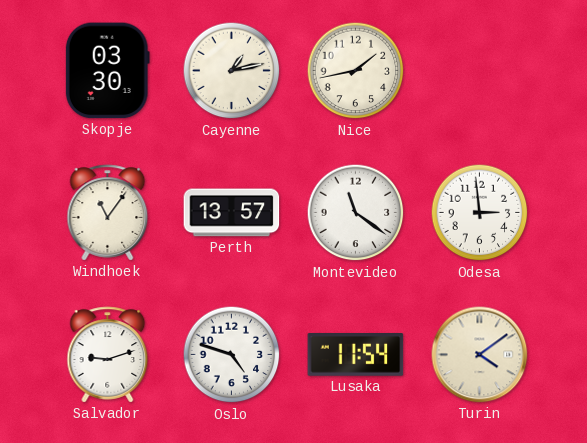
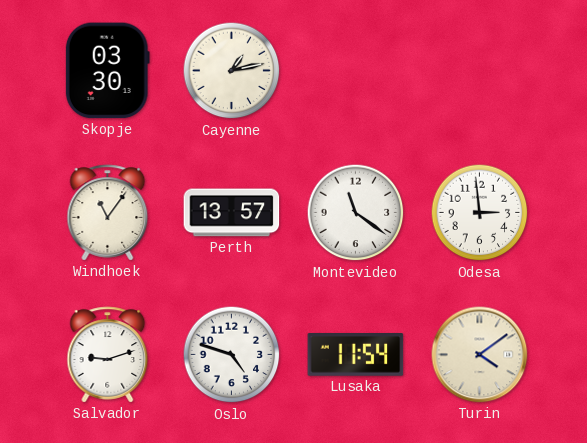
Nice: 1:43 -> none
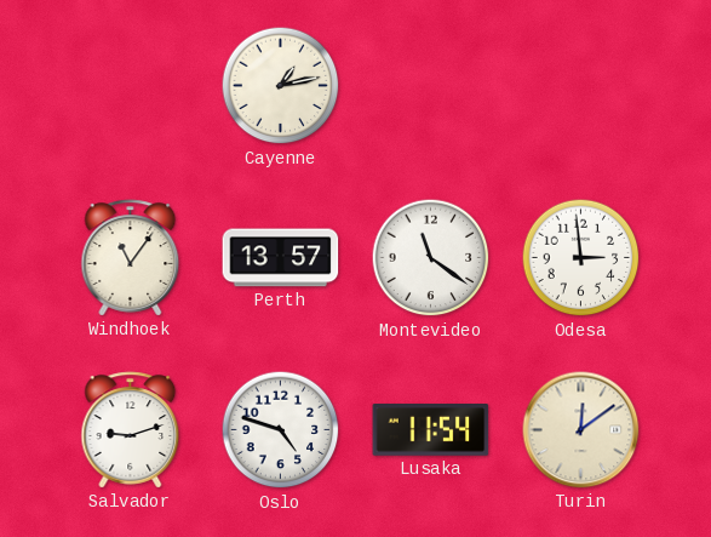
Skopje: 03:30 -> none
Turin: 4:09 -> 12:09
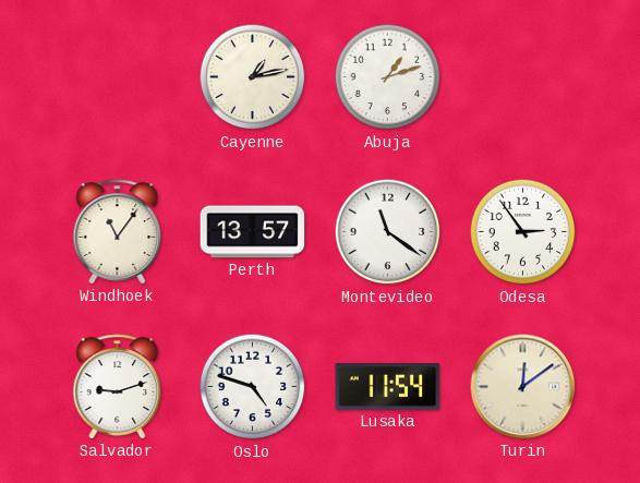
Abuja: none -> 1:12
Odesa: 2:59 -> 2:54
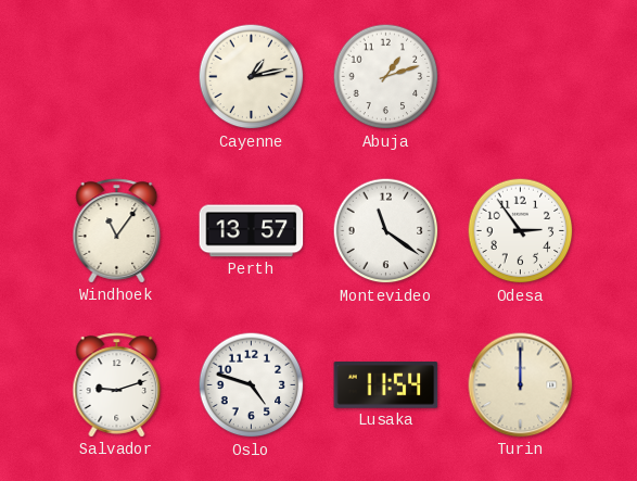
Turin: 12:09 -> 12:00
